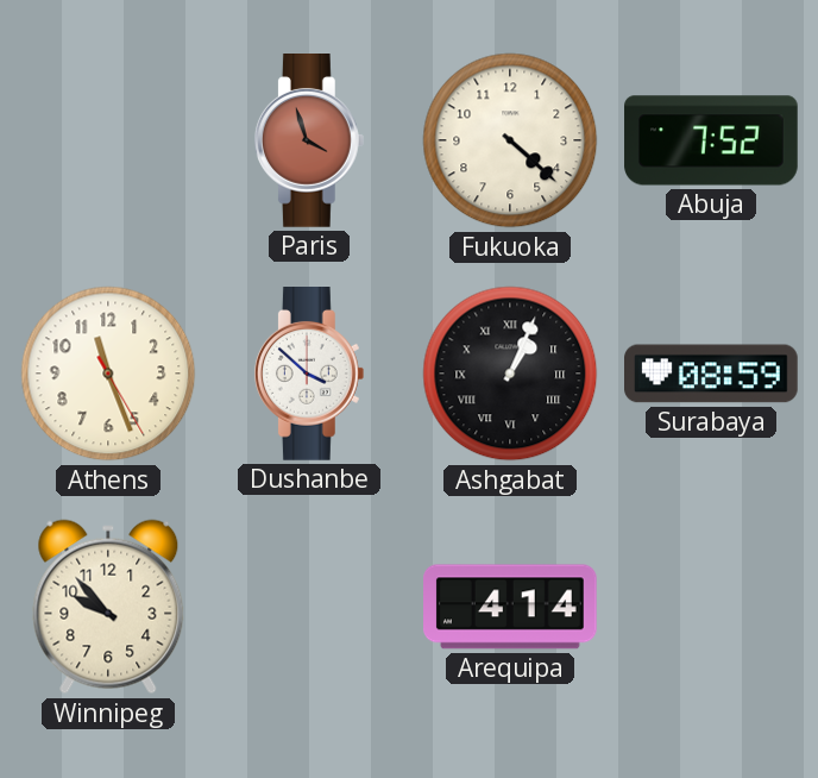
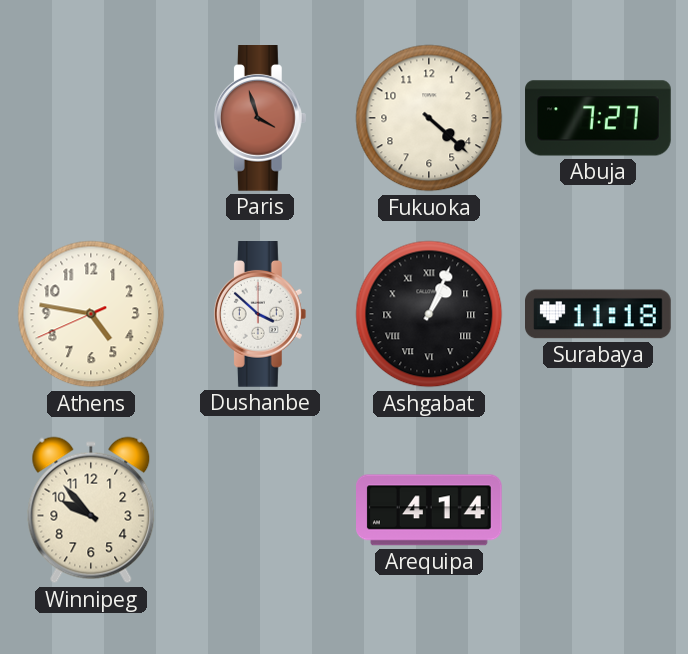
Abuja: 7:52 -> 7:27
Athens: 11:26 -> 4:46
Surabaya: 08:59 -> 11:18
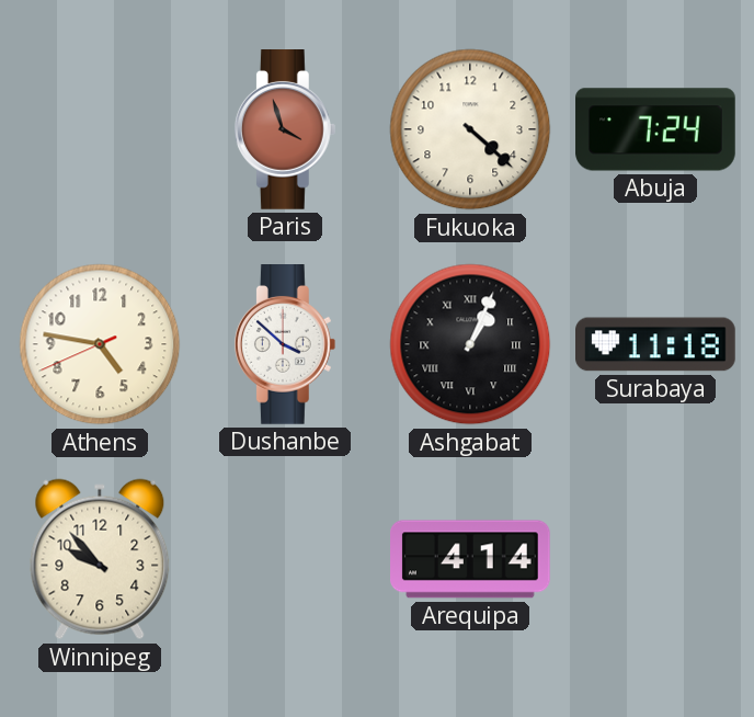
Abuja: 7:27 -> 7:24
